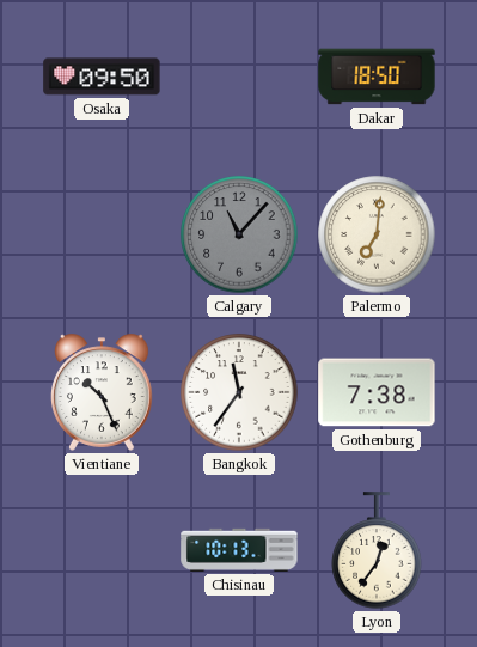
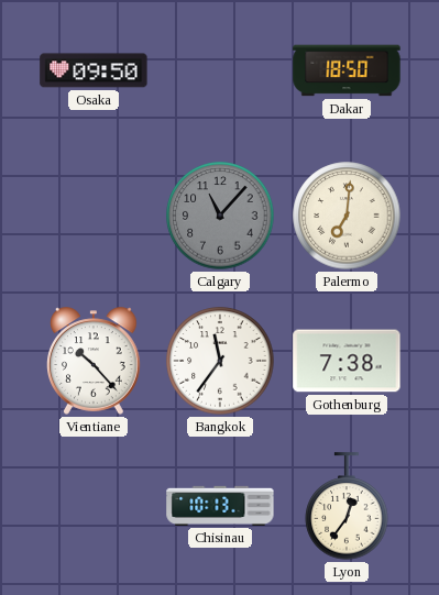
Vientiane: 10:26 -> 10:23
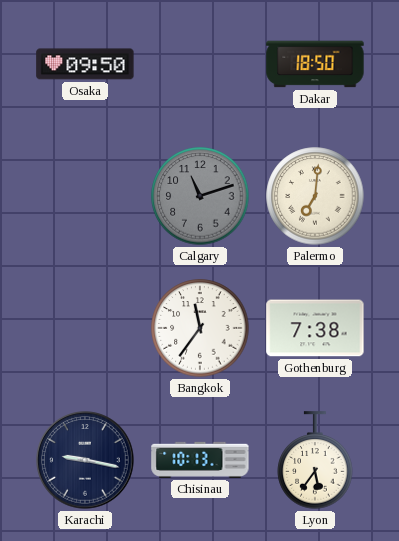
Calgary: 11:07 -> 11:12
Vientiane: 10:23 -> none
Karachi: none -> 9:17
Lyon: 12:36 -> 5:36
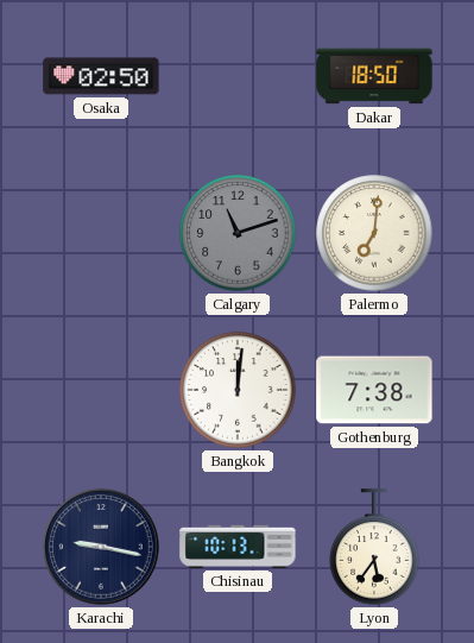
Osaka: 09:50 -> 02:50
Bangkok: 11:36 -> 12:01
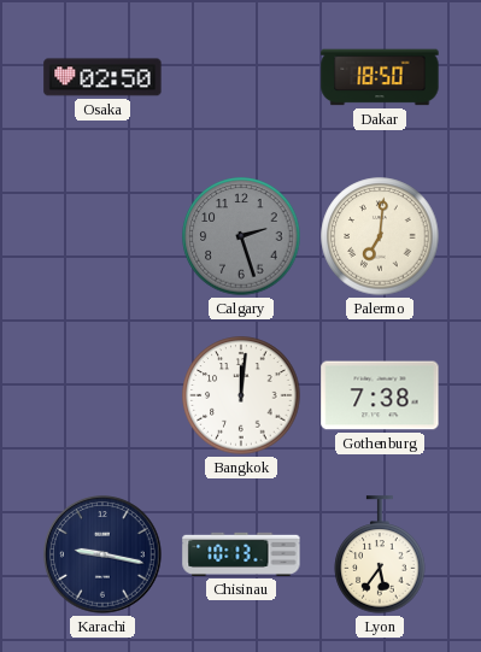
Calgary: 11:12 -> 2:27
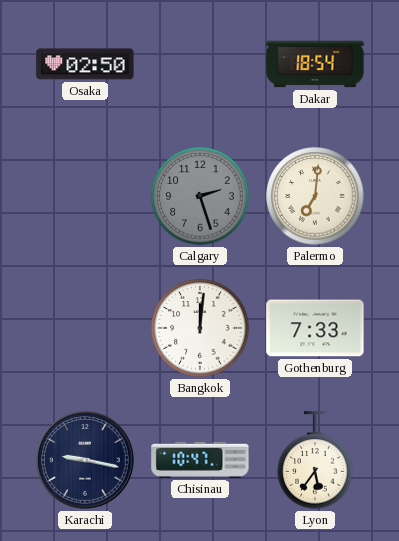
Dakar: 18:50 -> 18:54
Gothenburg: 7:38 -> 7:33
Chisinau: 10:13 -> 10:47
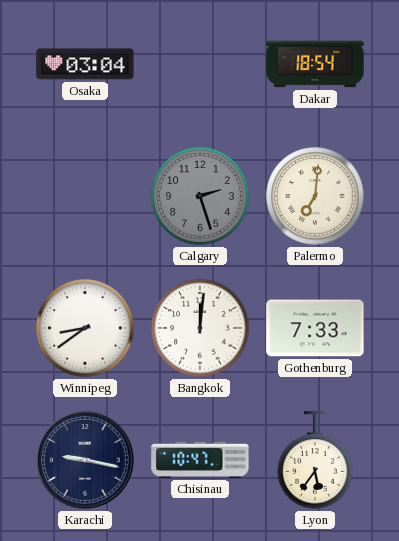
Osaka: 02:50 -> 03:04
Winnipeg: none -> 8:39
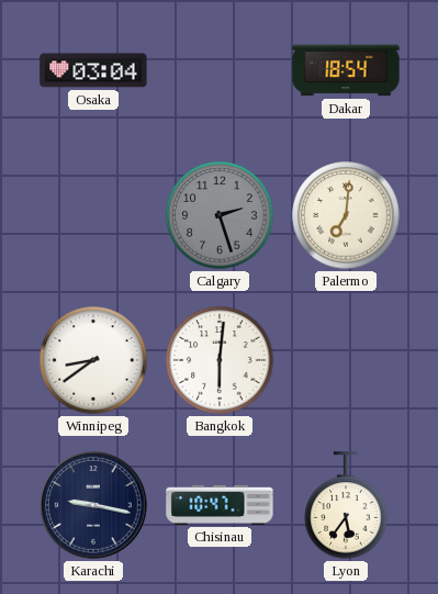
Bangkok: 12:01 -> 6:01
Gothenburg: 7:33 -> none
